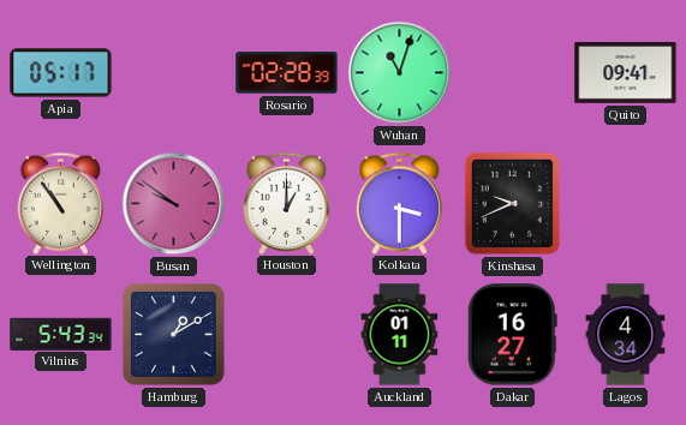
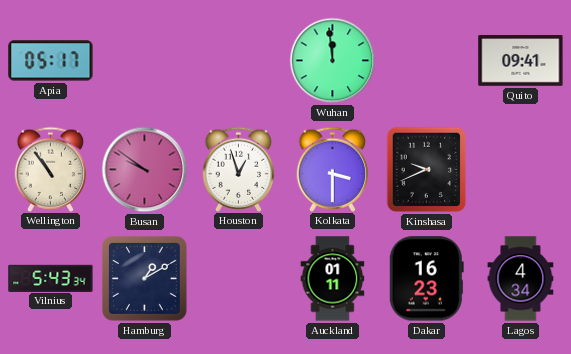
Rosario: 02:28 -> none
Wuhan: 11:03 -> 11:59
Houston: 1:00 -> 12:57
Dakar: 16:27 -> 16:23
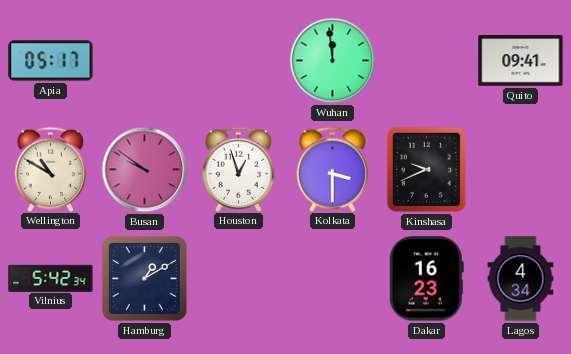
Wellington: 10:54 -> 10:50
Vilnius: 5:43 -> 5:42
Auckland: 01:11 -> none
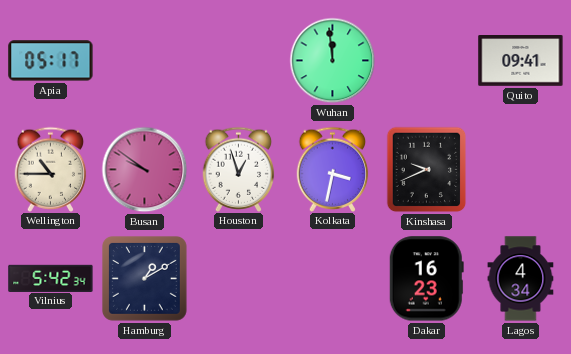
Wellington: 10:50 -> 10:45
Kolkata: 3:30 -> 3:32
